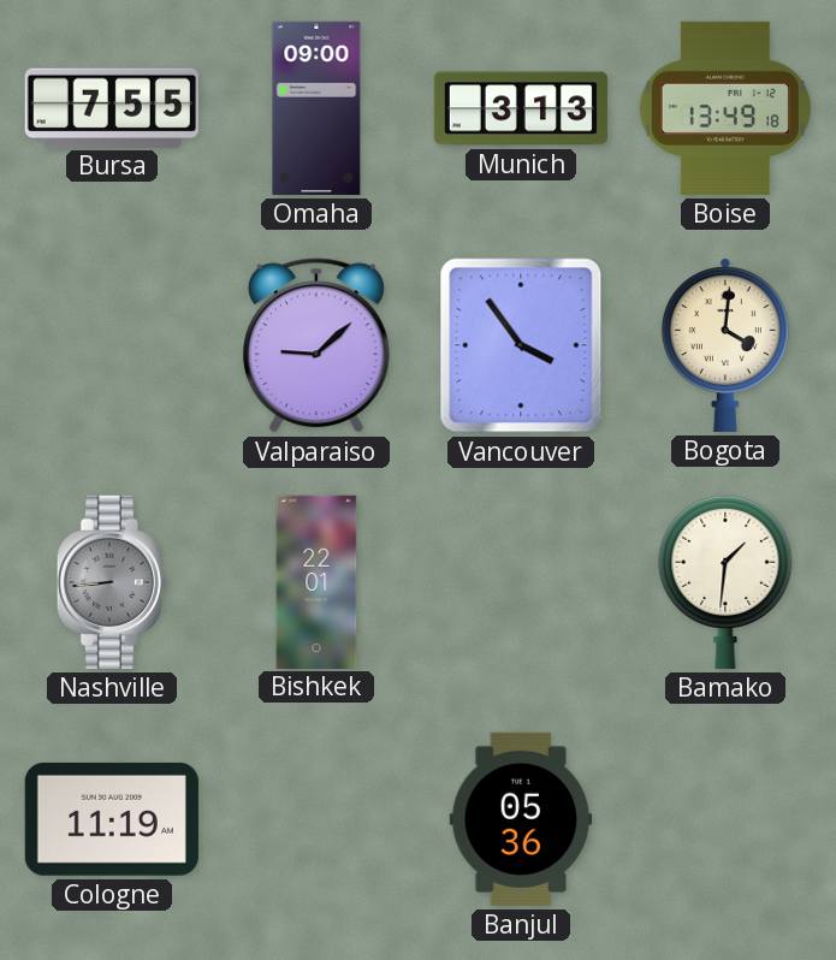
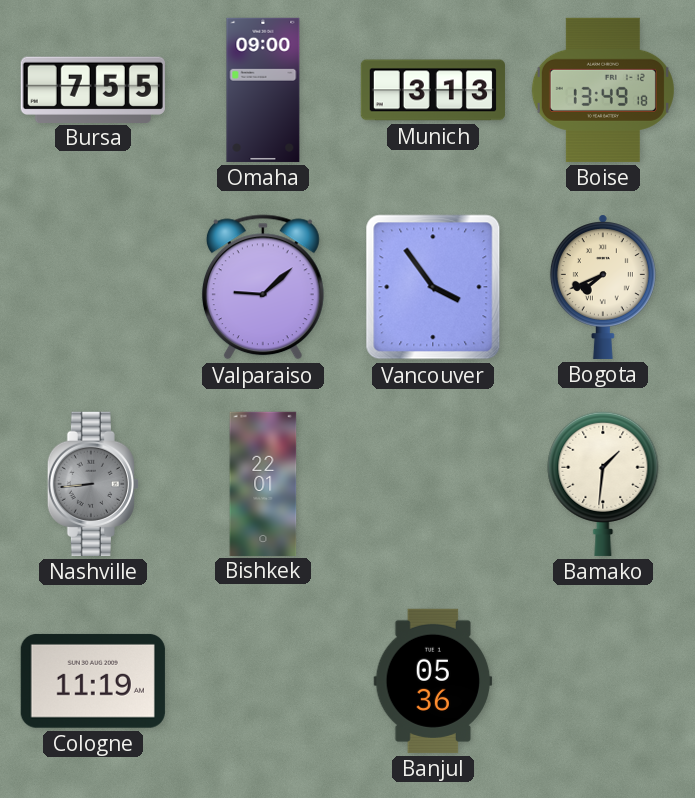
Bogota: 4:01 -> 7:41
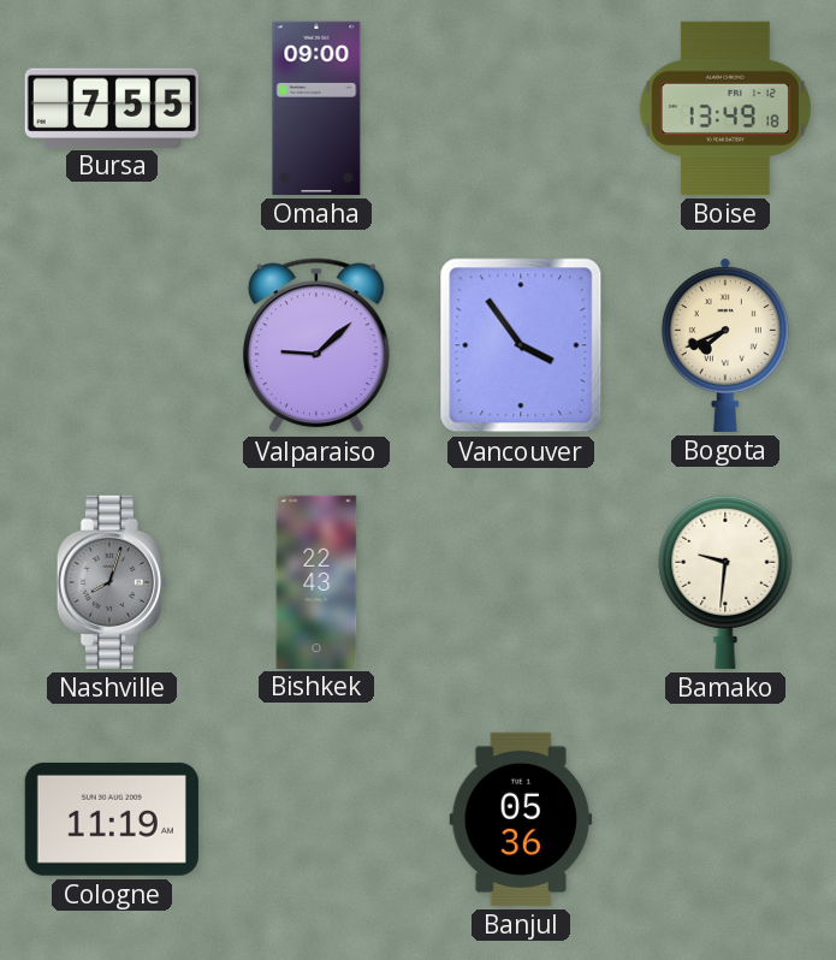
Munich: 3:13 -> none
Nashville: 8:44 -> 8:03
Bishkek: 22:01 -> 22:43
Bamako: 1:31 -> 9:31
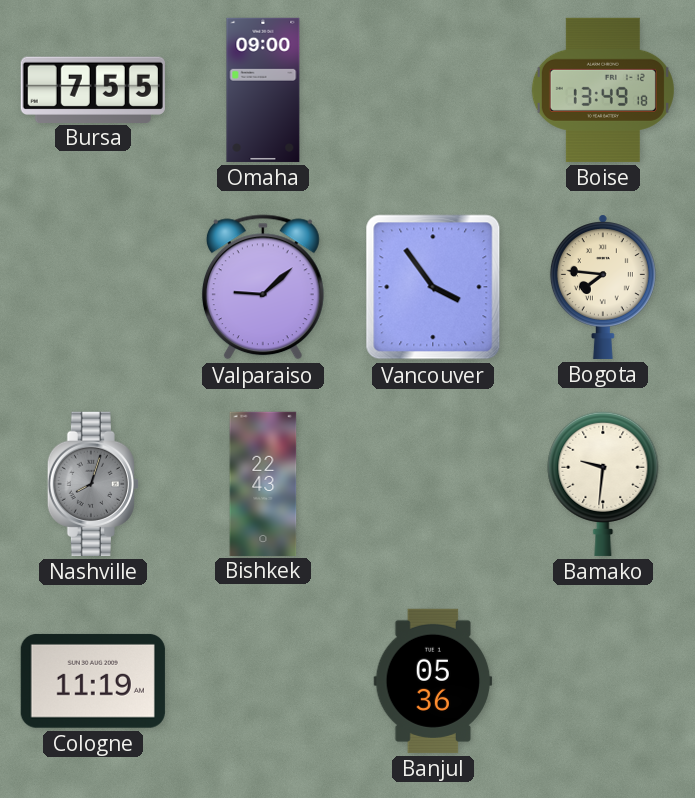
Bogota: 7:41 -> 7:46
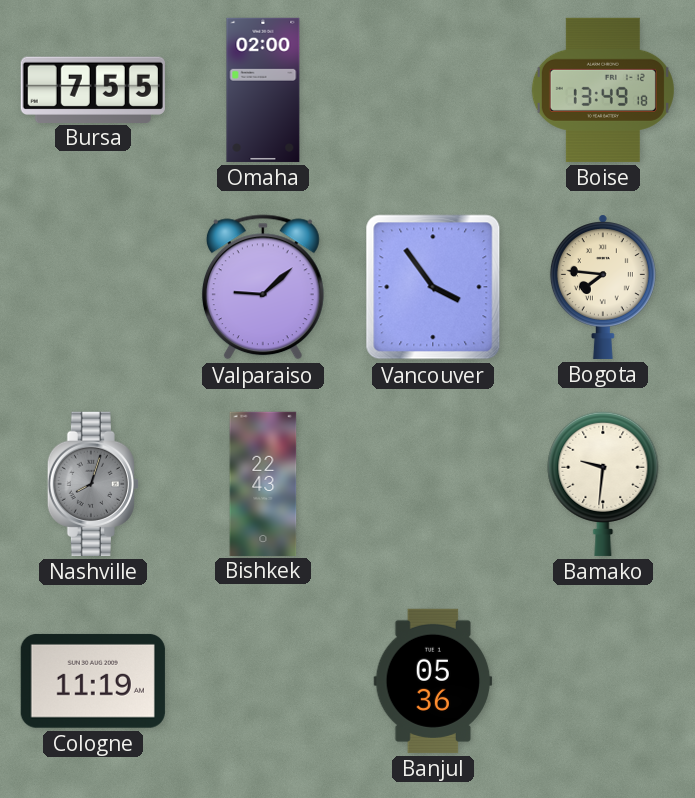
Omaha: 09:00 -> 02:00
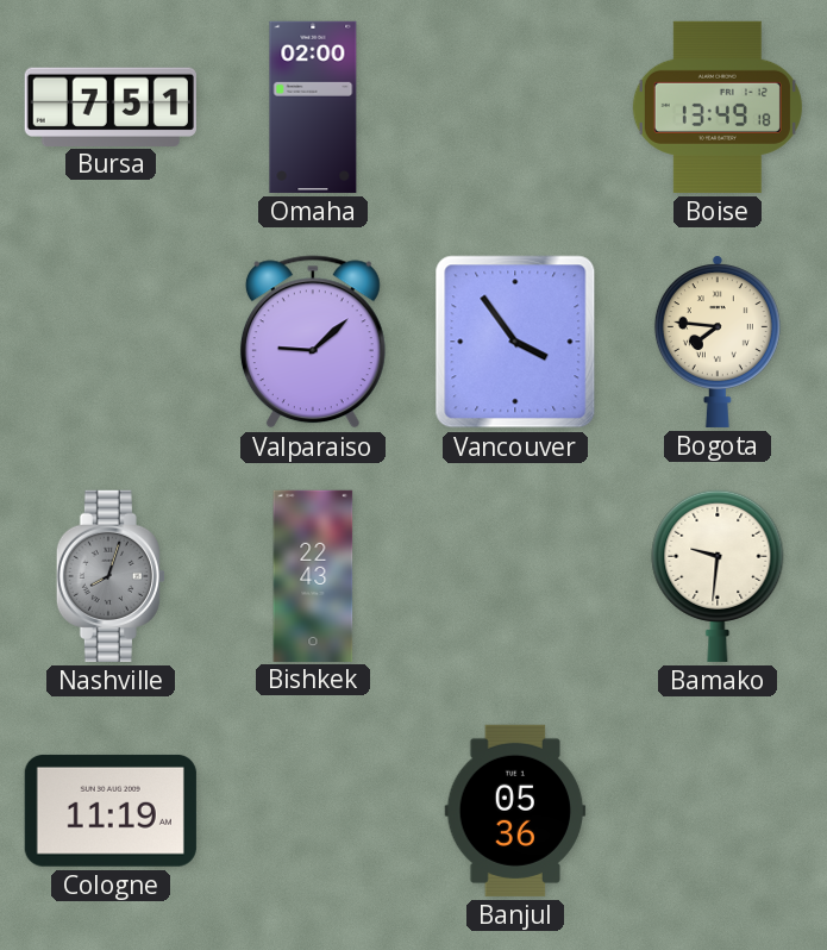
Bursa: 7:55 -> 7:51
